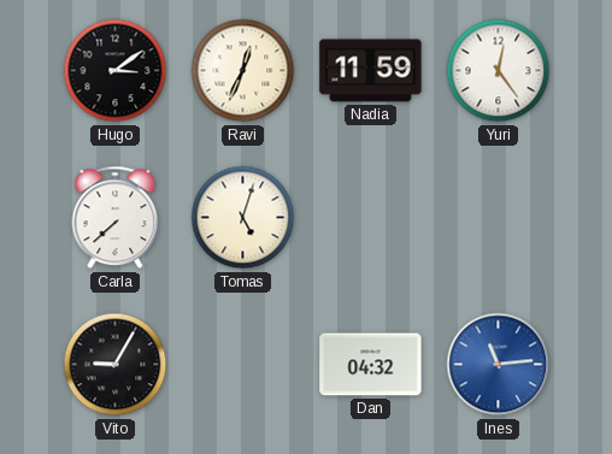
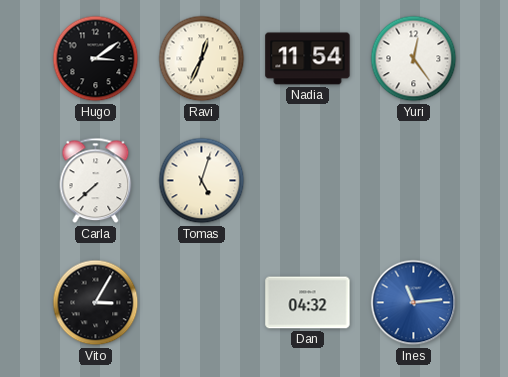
Nadia: 11:59 -> 11:54
Vito: 9:05 -> 3:05
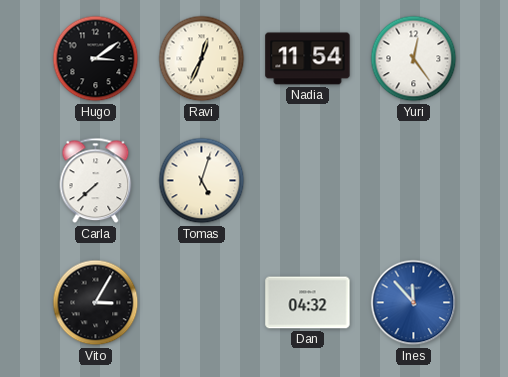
Ines: 11:14 -> 11:53
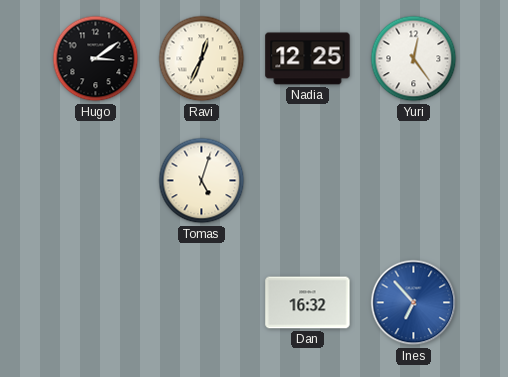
Nadia: 11:54 -> 12:25
Carla: 7:38 -> none
Vito: 3:05 -> none
Dan: 04:32 -> 16:32
Ines: 11:53 -> 6:53
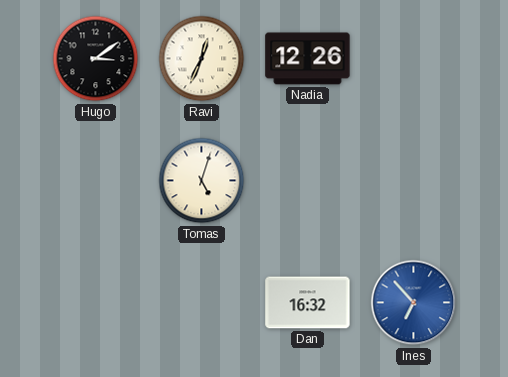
Nadia: 12:25 -> 12:26
Yuri: 12:24 -> none
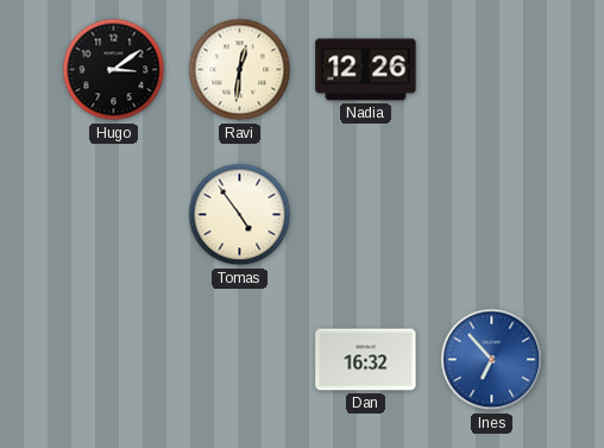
Ravi: 12:34 -> 12:31
Tomas: 5:03 -> 4:54
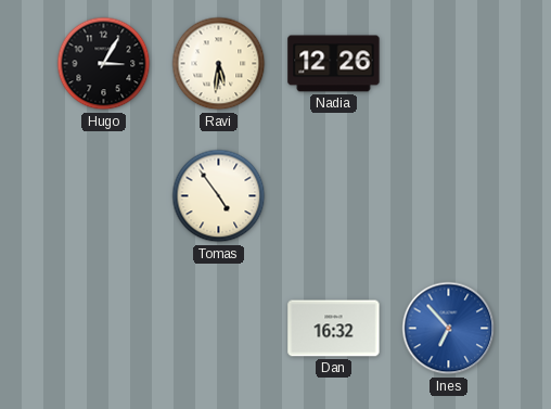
Hugo: 3:09 -> 3:05
Ravi: 12:31 -> 5:31
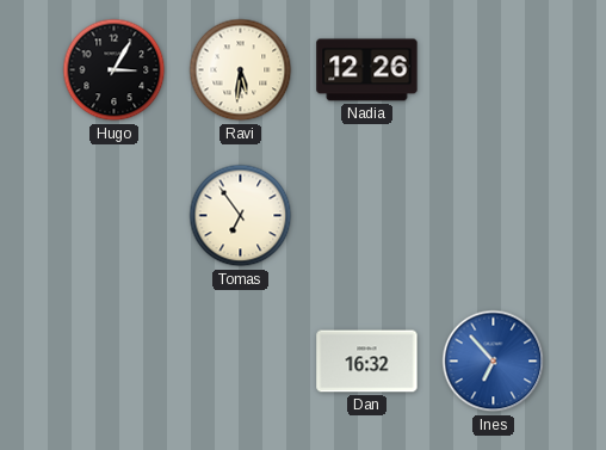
Tomas: 4:54 -> 6:54
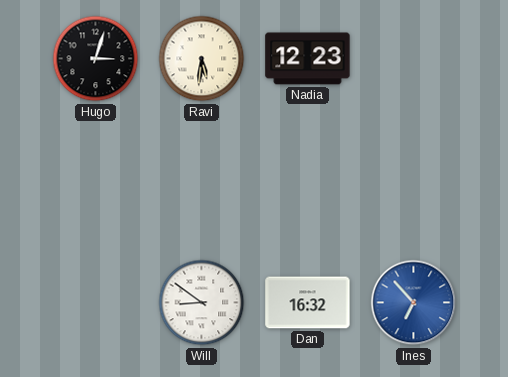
Hugo: 3:05 -> 3:03
Nadia: 12:26 -> 12:23
Tomas: 6:54 -> none
Will: none -> 8:51
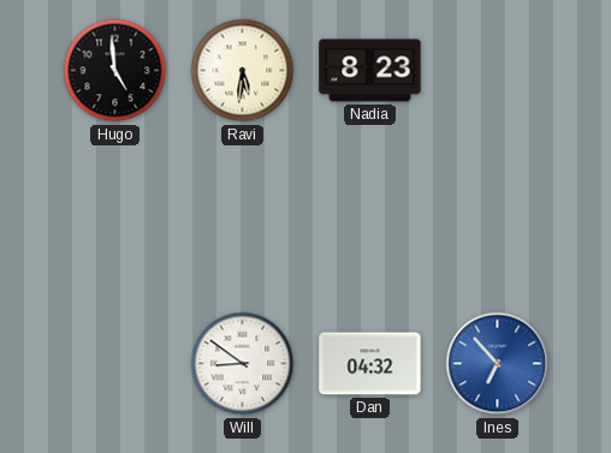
Hugo: 3:03 -> 4:59
Nadia: 12:23 -> 8:23
Dan: 16:32 -> 04:32
